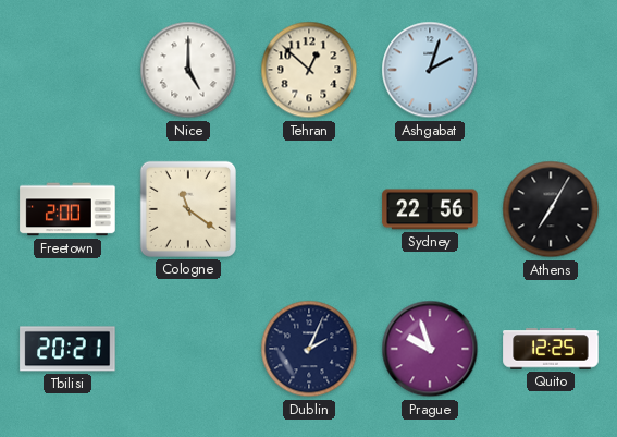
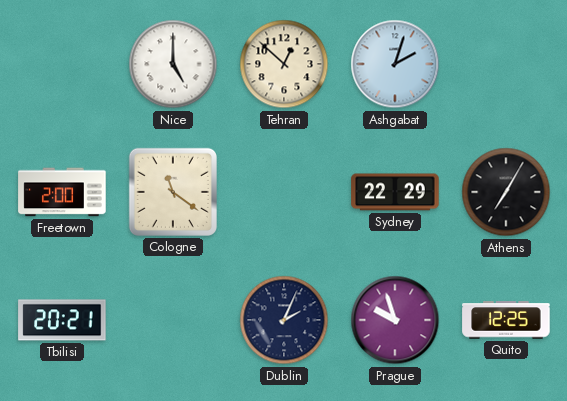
Sydney: 22:56 -> 22:29
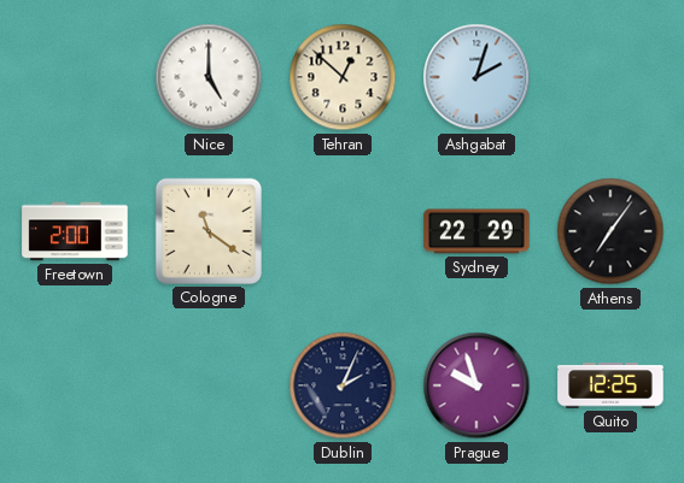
Athens: 7:05 -> 7:06
Tbilisi: 20:21 -> none
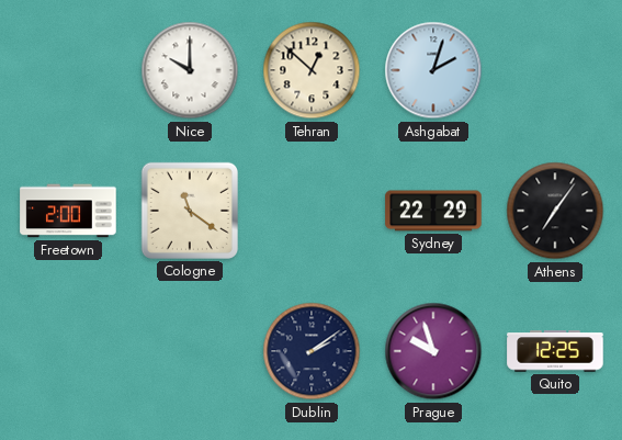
Nice: 5:00 -> 10:00
Dublin: 2:04 -> 2:09
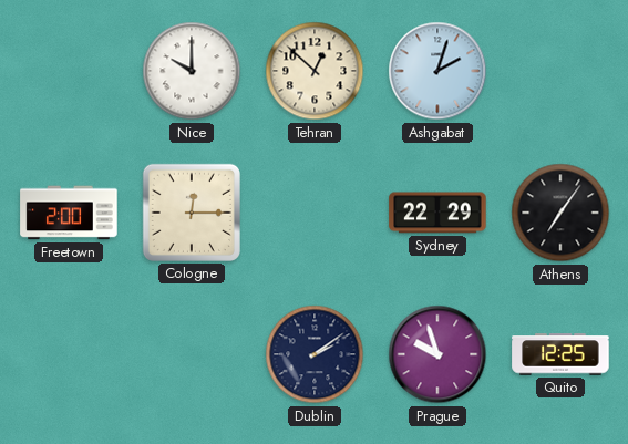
Cologne: 11:21 -> 12:15
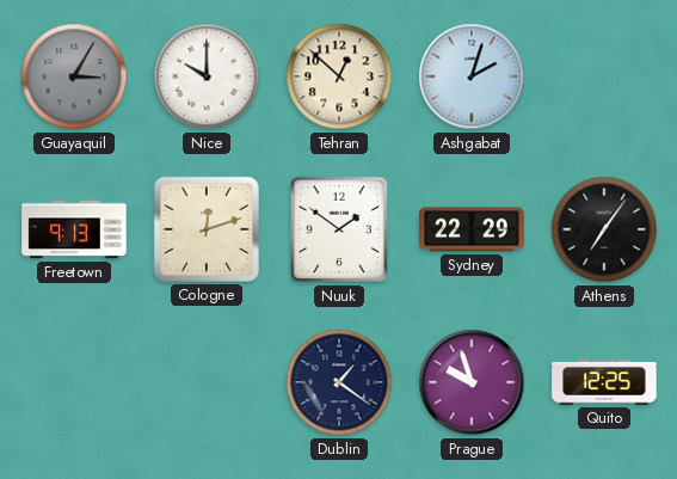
Guayaquil: none -> 3:05
Freetown: 2:00 -> 9:13
Cologne: 12:15 -> 12:12
Nuuk: none -> 1:51
Dublin: 2:09 -> 1:21
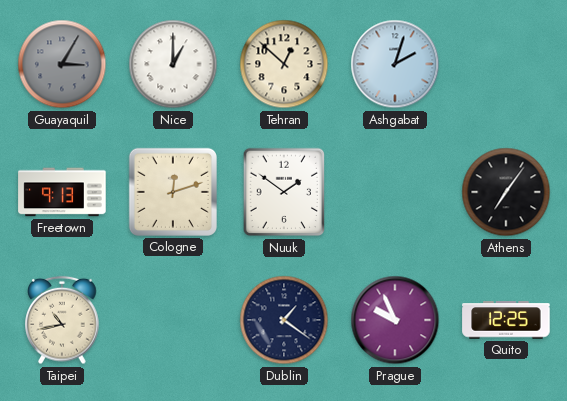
Nice: 10:00 -> 1:00
Sydney: 22:29 -> none
Taipei: none -> 10:43
Prague: 9:57 -> 9:56
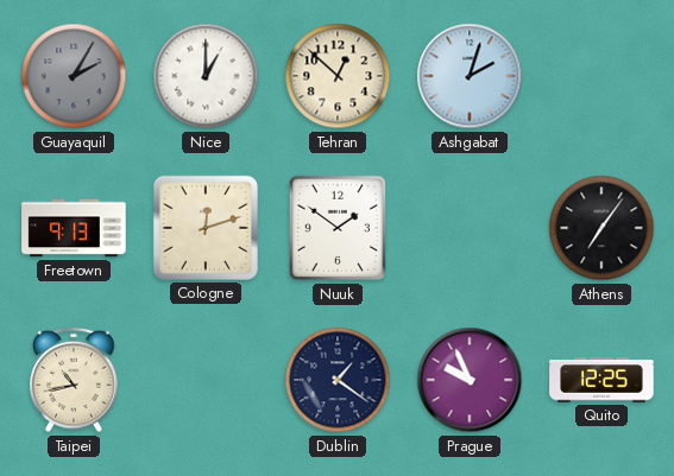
Guayaquil: 3:05 -> 2:05
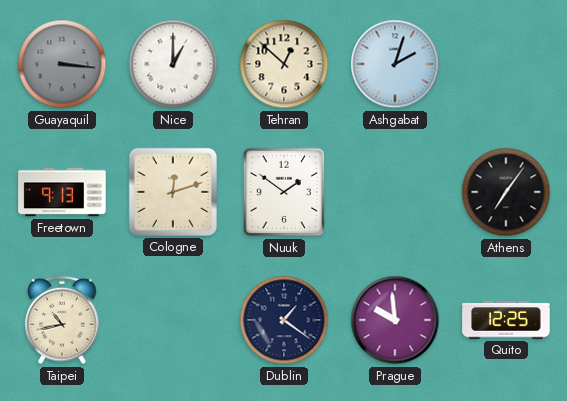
Guayaquil: 2:05 -> 3:16
Prague: 9:56 -> 9:59
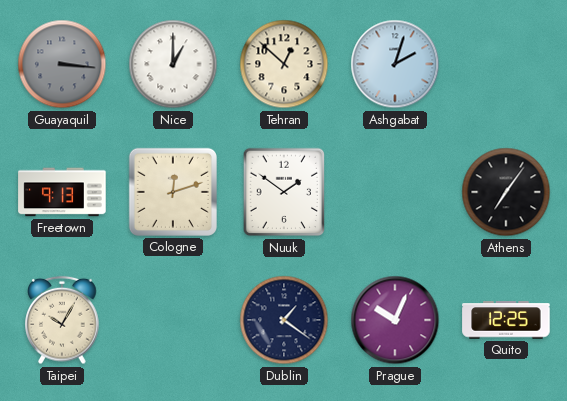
Taipei: 10:43 -> 10:05
Prague: 9:59 -> 10:04
